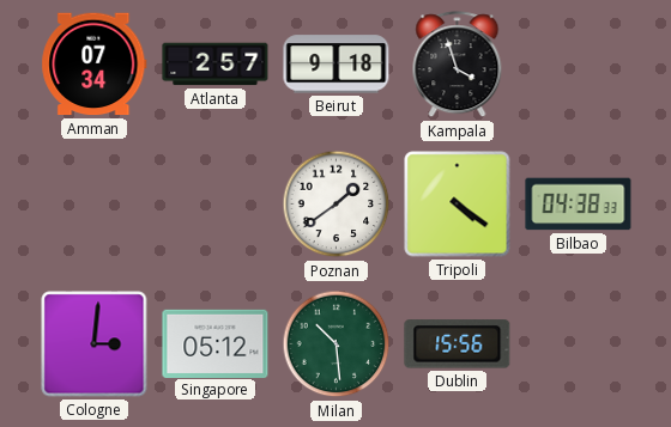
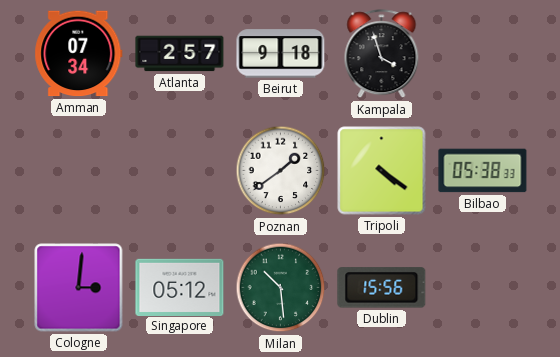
Bilbao: 04:38 -> 05:38
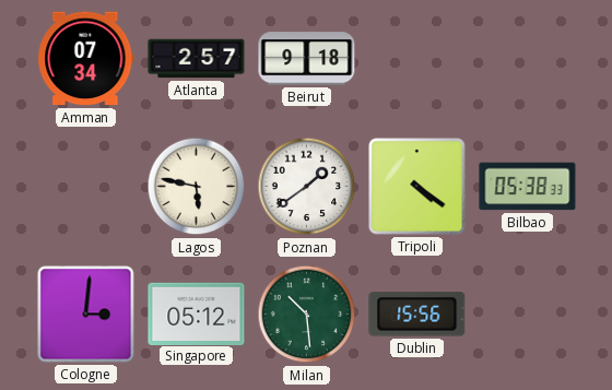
Kampala: 3:57 -> none
Lagos: none -> 5:47
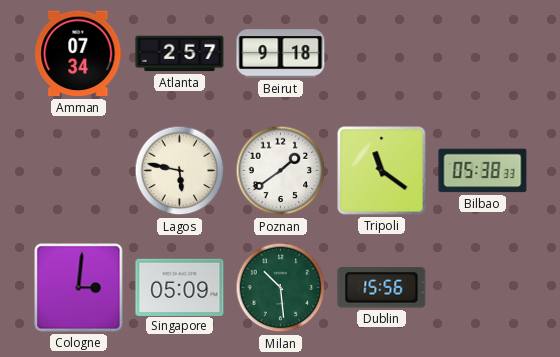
Tripoli: 4:21 -> 11:21
Singapore: 05:12 -> 05:09
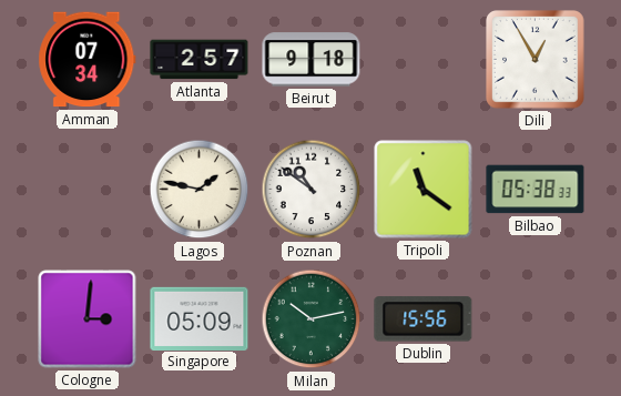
Dili: none -> 12:55
Lagos: 5:47 -> 1:47
Poznan: 1:39 -> 10:51
Milan: 10:29 -> 10:13
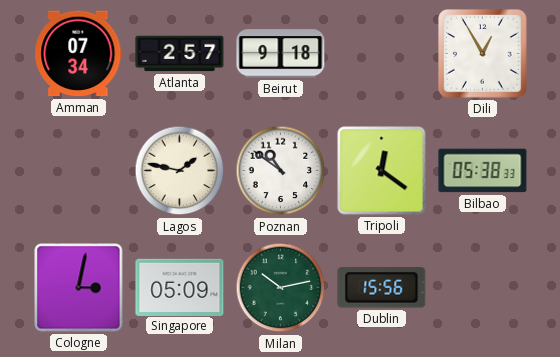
Tripoli: 11:21 -> 12:21
Cologne: 3:01 -> 3:02
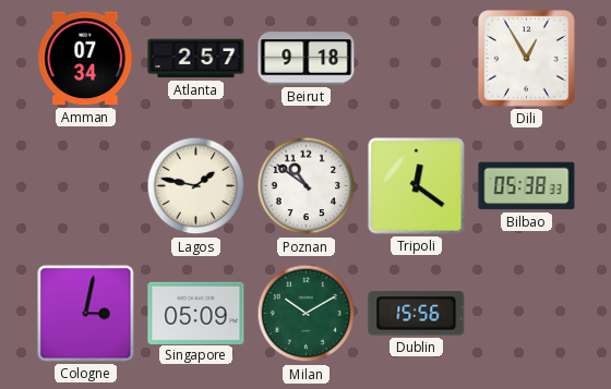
Milan: 10:13 -> 10:10
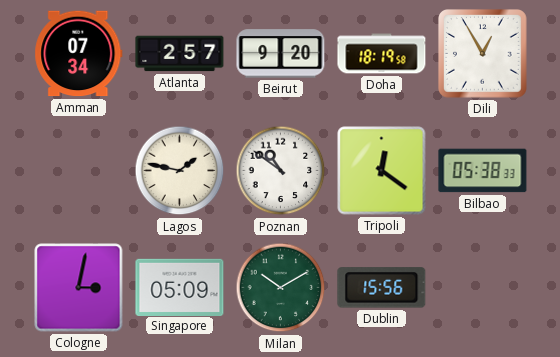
Beirut: 9:18 -> 9:20
Doha: none -> 18:19
